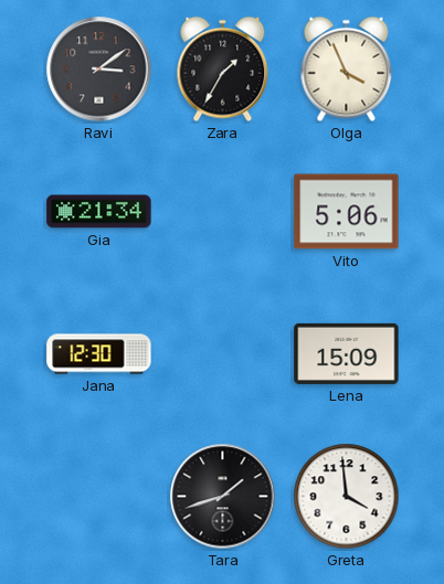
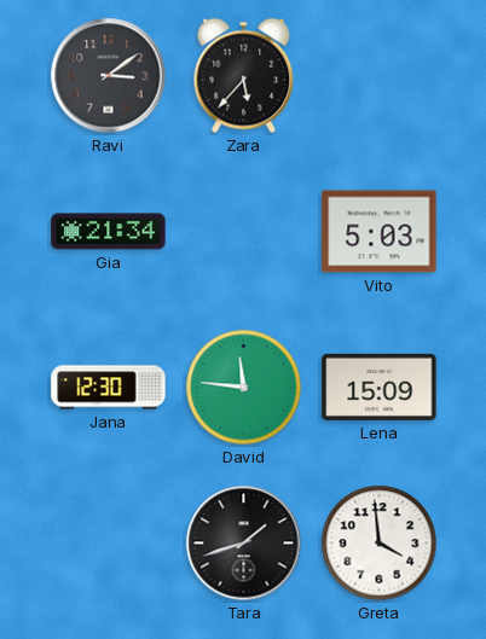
Zara: 1:35 -> 5:37
Olga: 3:56 -> none
Vito: 5:06 -> 5:03
David: none -> 11:46
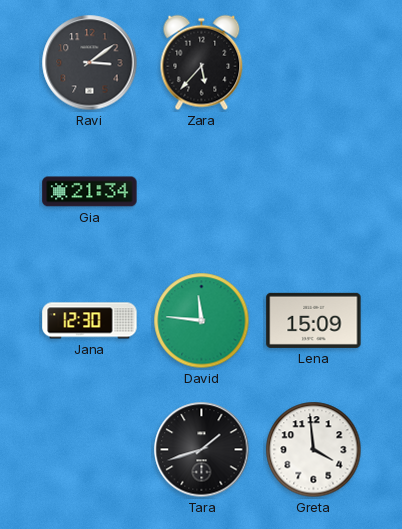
Vito: 5:03 -> none
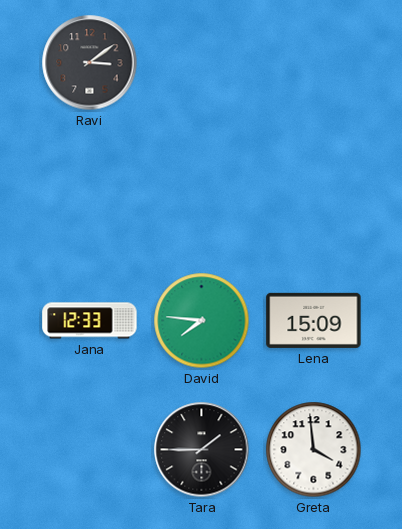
Zara: 5:37 -> none
Gia: 21:34 -> none
Jana: 12:30 -> 12:33
David: 11:46 -> 7:46
Tara: 1:42 -> 1:45
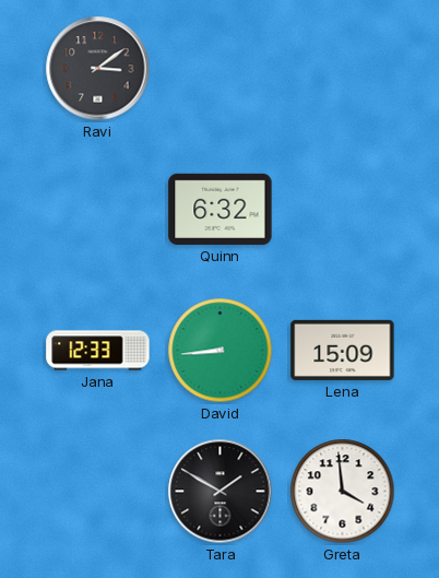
Quinn: none -> 6:32
David: 7:46 -> 8:44
Tara: 1:45 -> 1:50
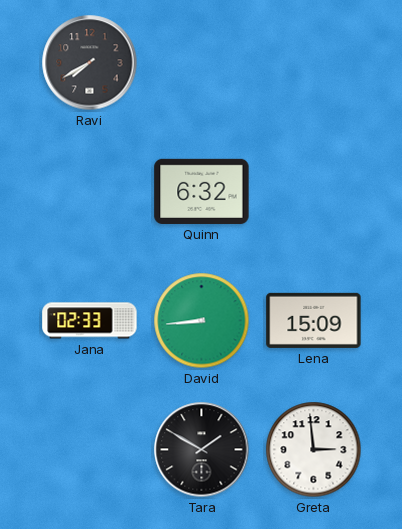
Ravi: 3:09 -> 7:40
Jana: 12:33 -> 02:33
Greta: 3:59 -> 2:59
